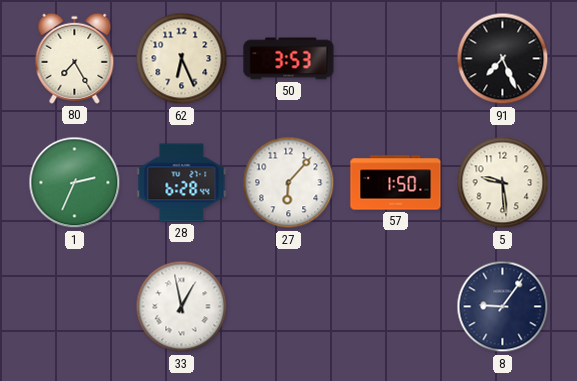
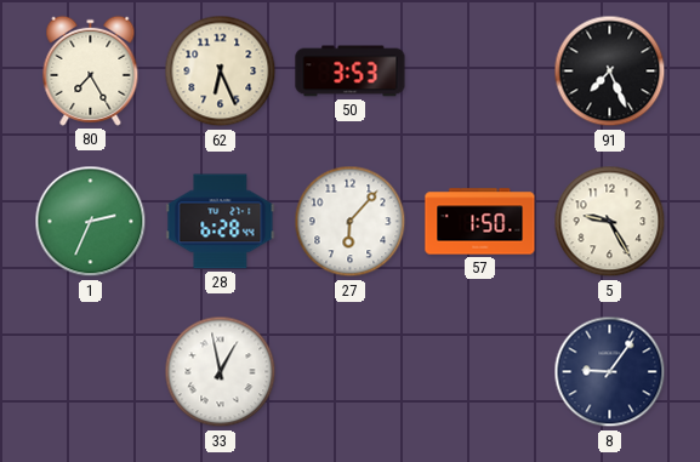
5: 9:29 -> 9:25
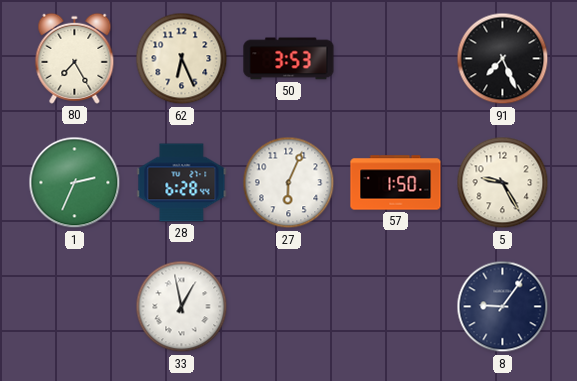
27: 6:07 -> 6:04
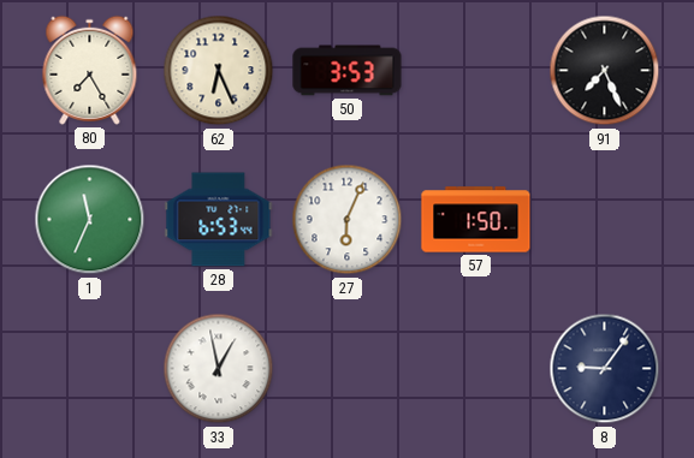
1: 2:34 -> 11:34
28: 6:28 -> 6:53
5: 9:25 -> none
